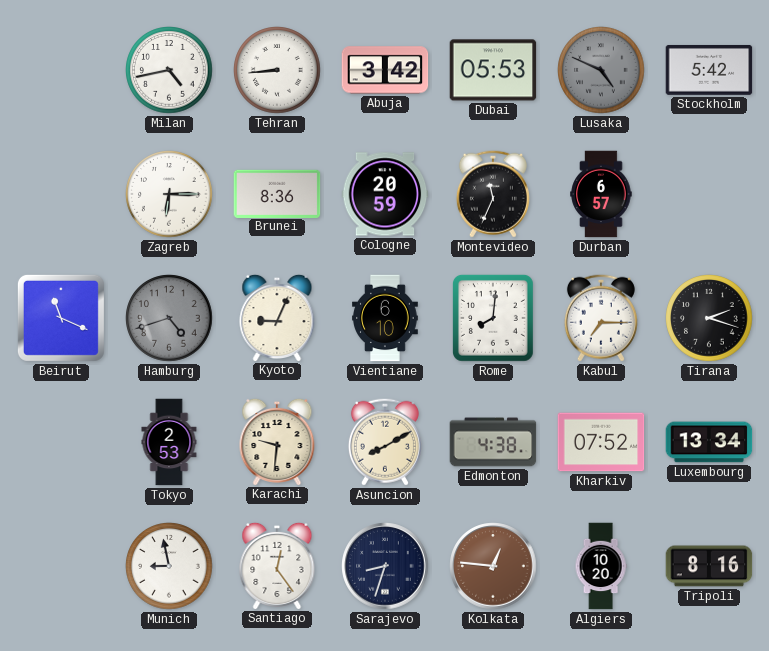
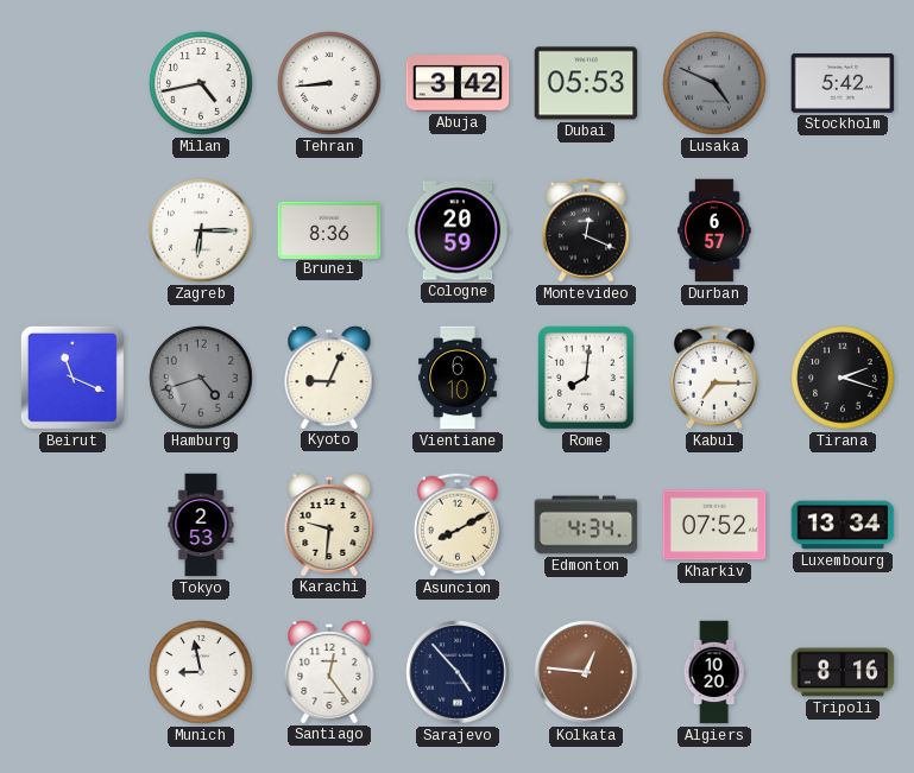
Montevideo: 11:34 -> 12:19
Edmonton: 4:38 -> 4:34
Sarajevo: 8:33 -> 4:53
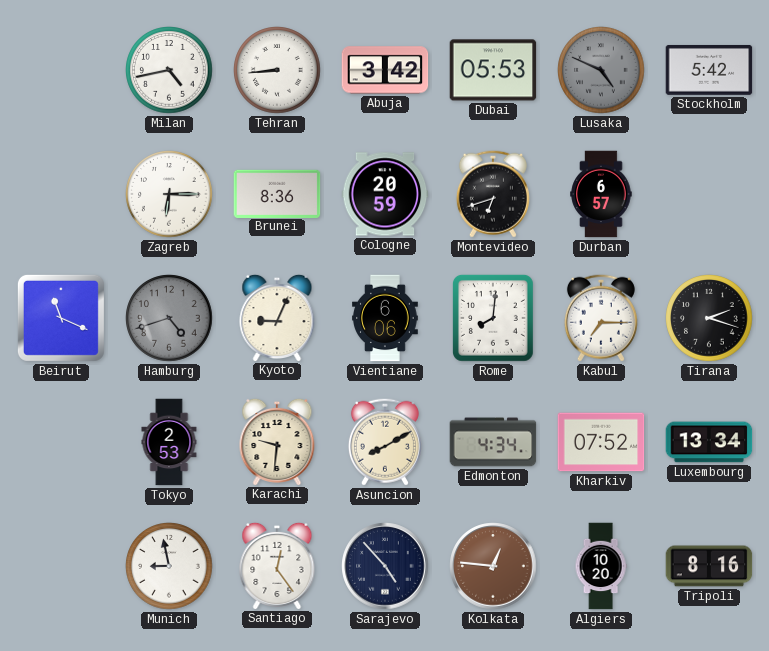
Montevideo: 12:19 -> 6:42
Vientiane: 6:10 -> 6:06
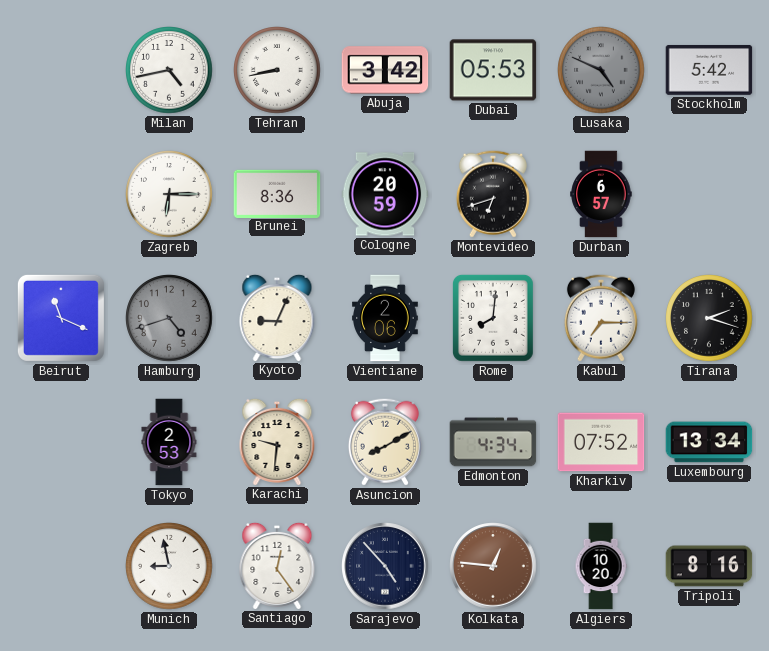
Tehran: 8:44 -> 8:43
Vientiane: 6:06 -> 2:06
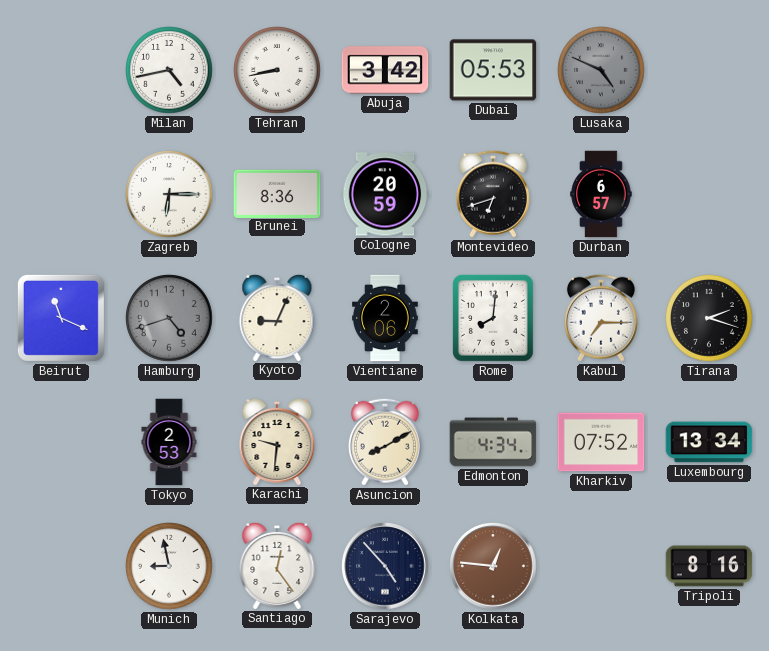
Stockholm: 5:42 -> none
Algiers: 10:20 -> none
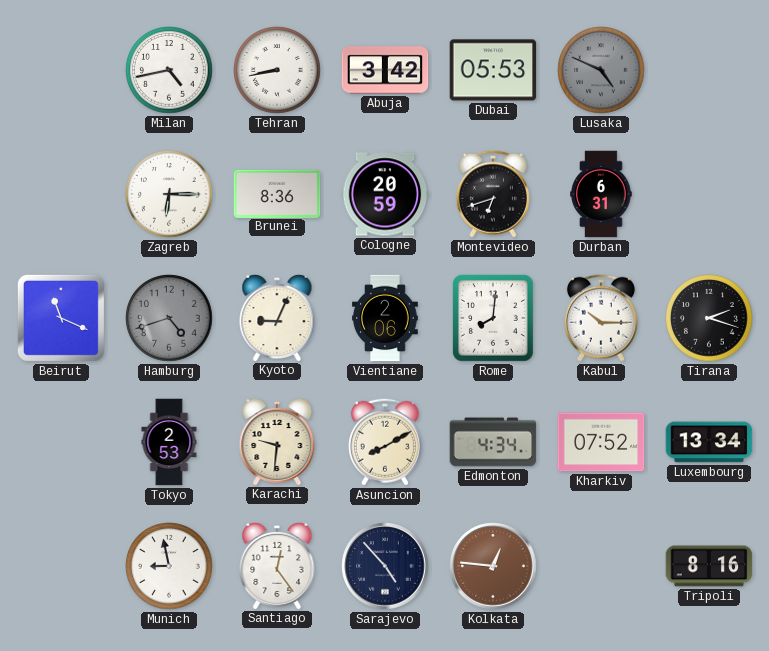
Durban: 6:57 -> 6:31
Kabul: 7:15 -> 10:15
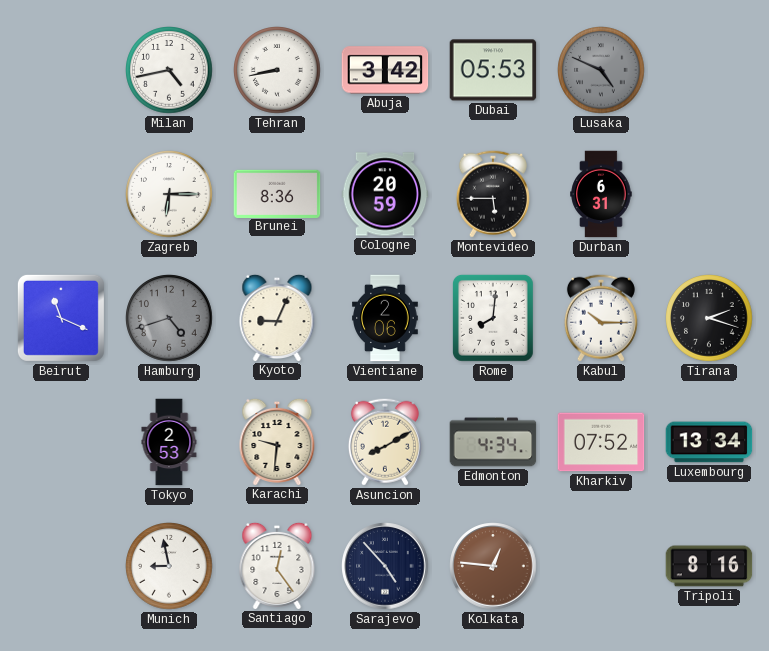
Montevideo: 6:42 -> 5:45
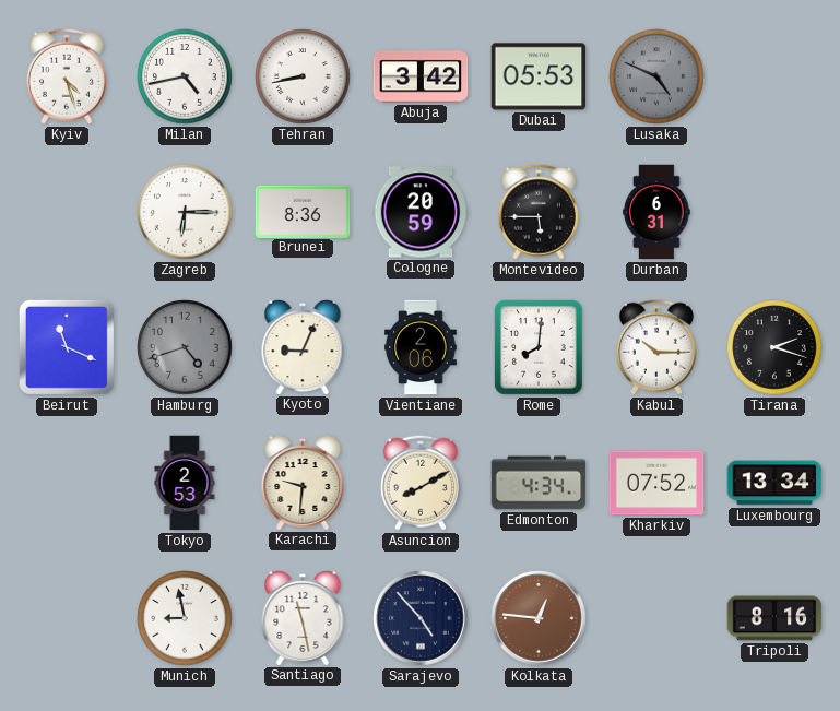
Kyiv: none -> 4:27
Santiago: 12:24 -> 11:28
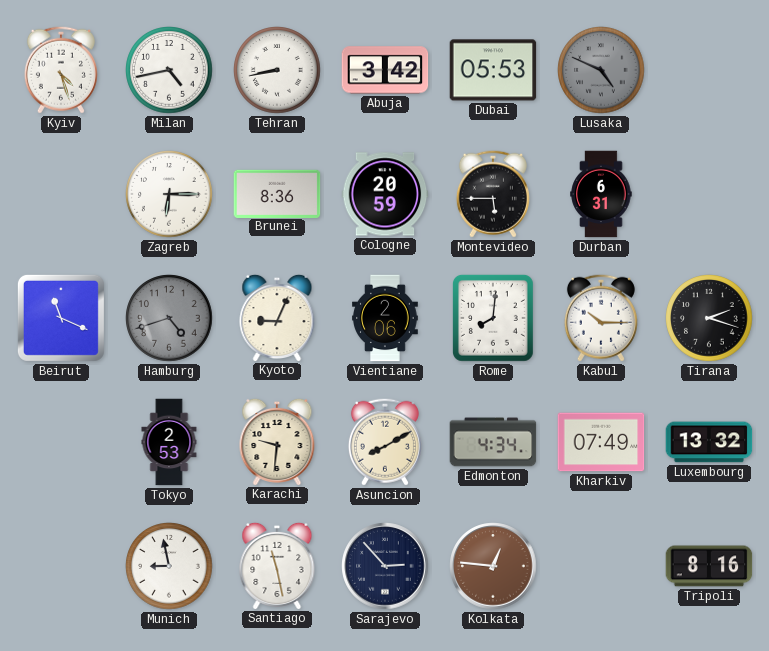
Kharkiv: 07:52 -> 07:49
Luxembourg: 13:34 -> 13:32
Sarajevo: 4:53 -> 2:53
